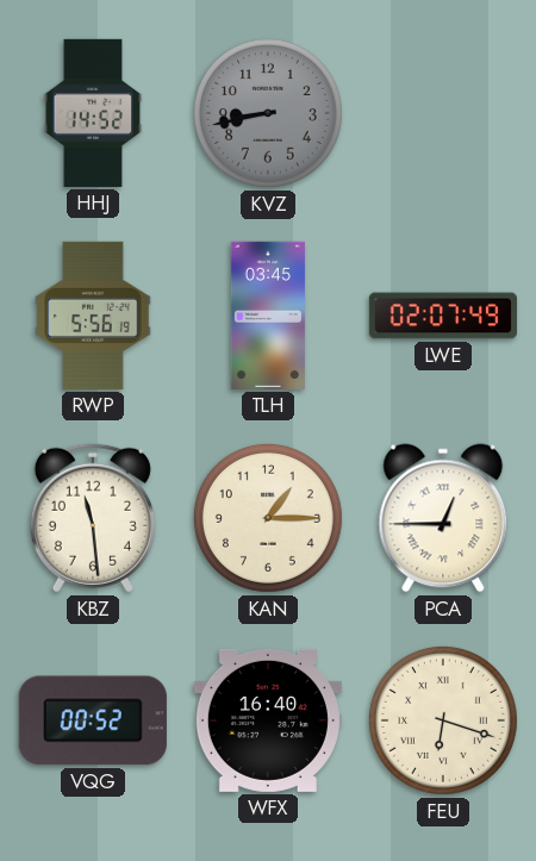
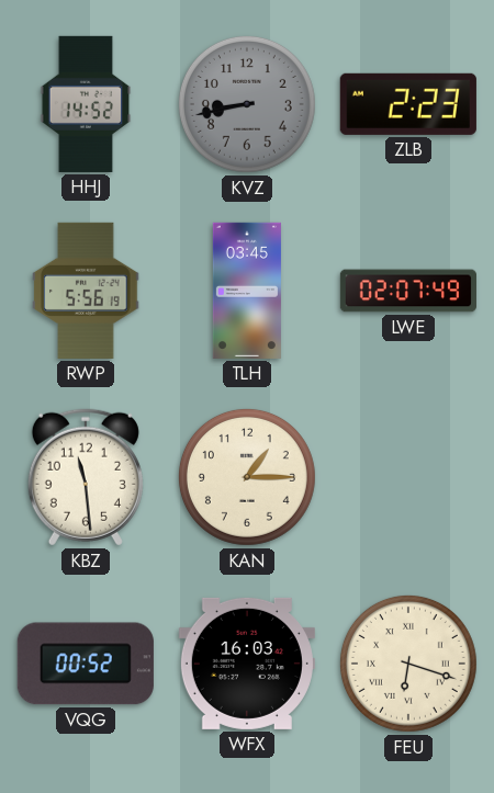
ZLB: none -> 2:23
PCA: 12:45 -> none
WFX: 16:40 -> 16:03
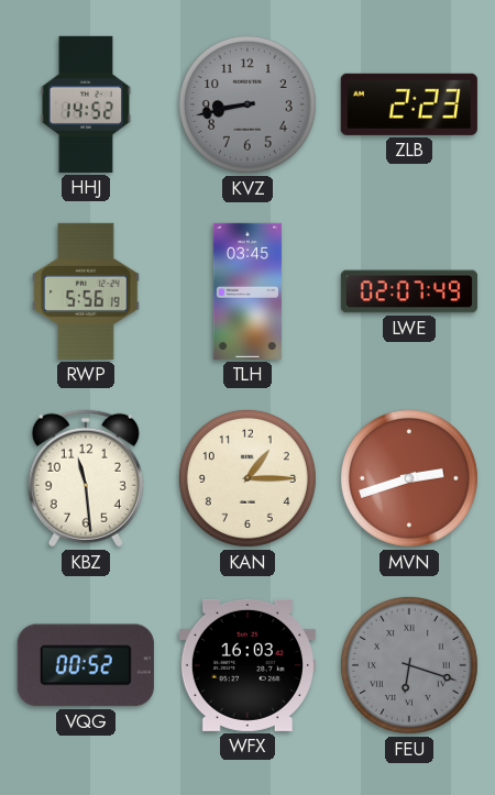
MVN: none -> 2:42
FEU dial: cream -> grey
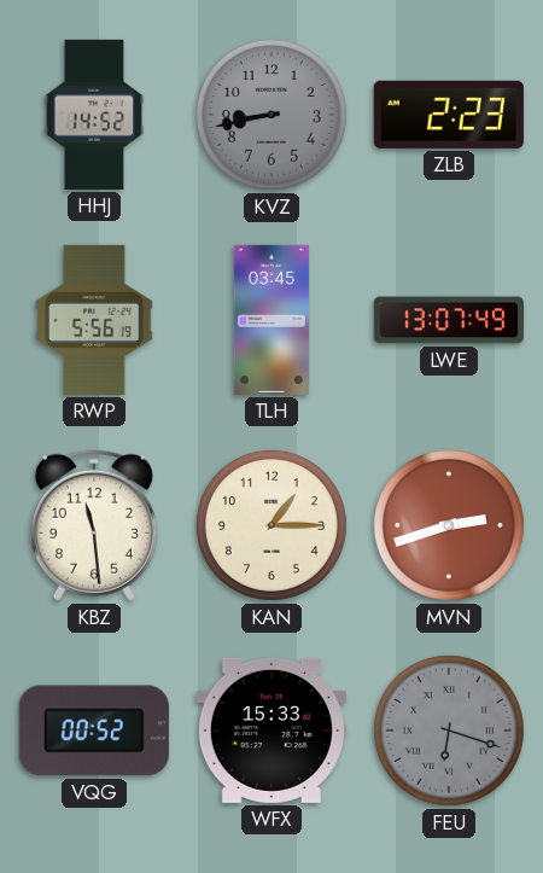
LWE: 02:07 -> 13:07
WFX: 16:03 -> 15:33
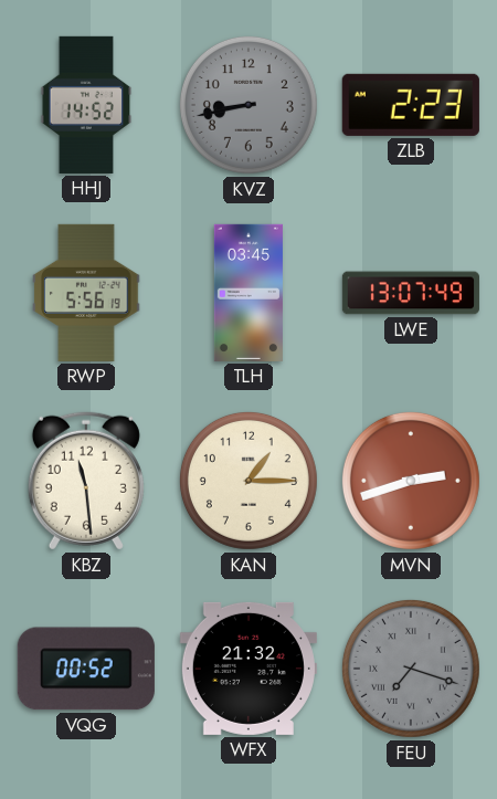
WFX: 15:33 -> 21:32
FEU: 6:18 -> 7:18
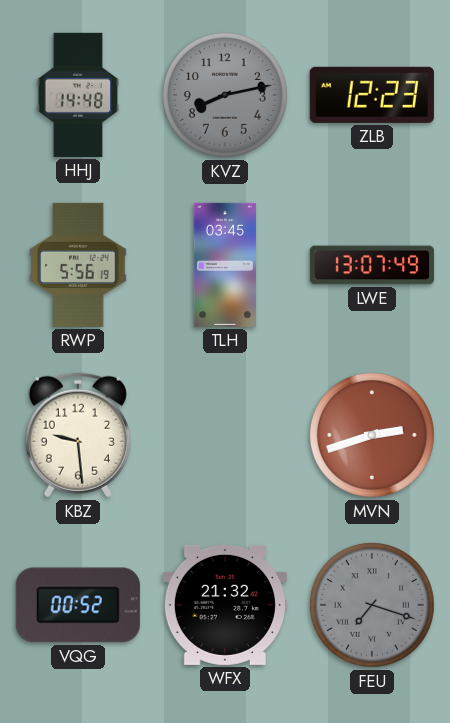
HHJ: 14:52 -> 14:48
KVZ: 8:43 -> 8:13
ZLB: 2:23 -> 12:23
KBZ: 11:29 -> 9:29
KAN: 1:15 -> none
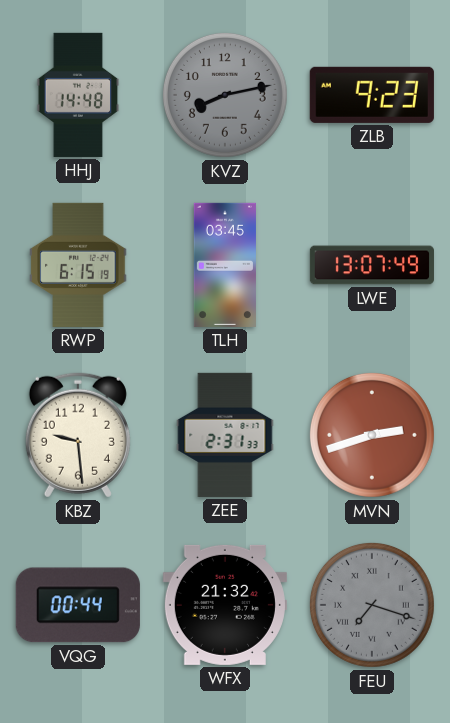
ZLB: 12:23 -> 9:23
RWP: 5:56 -> 6:15
ZEE: none -> 2:31
VQG: 00:52 -> 00:44
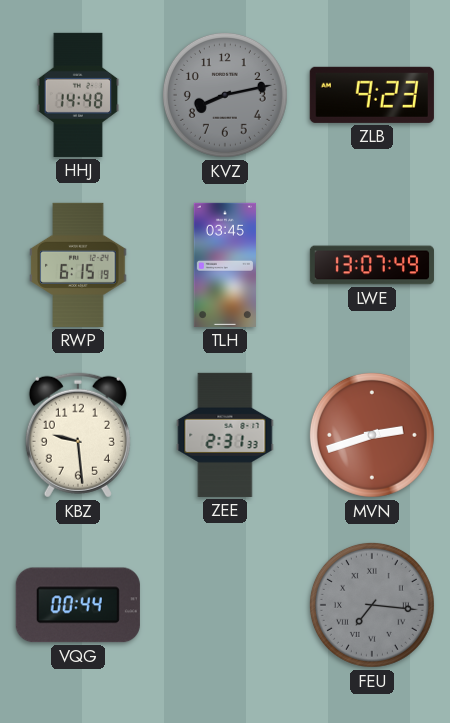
WFX: 21:32 -> none
FEU: 7:18 -> 7:16
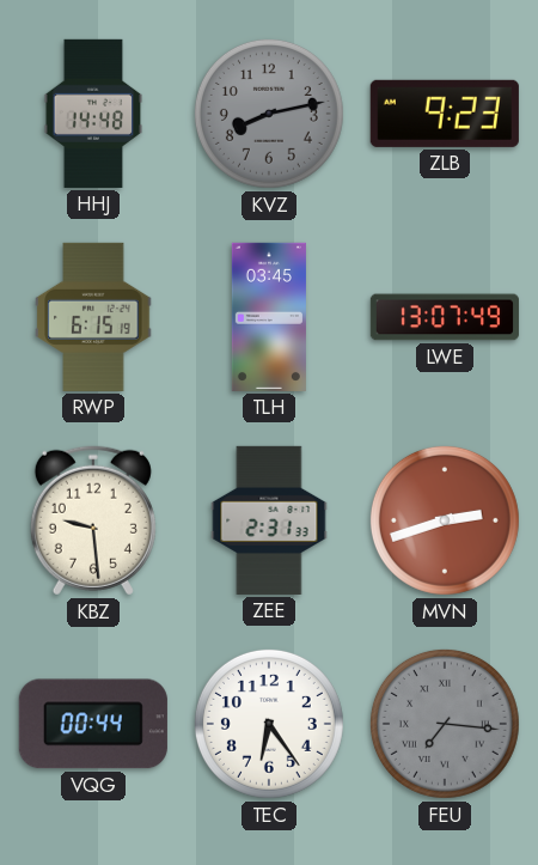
TEC: none -> 6:24
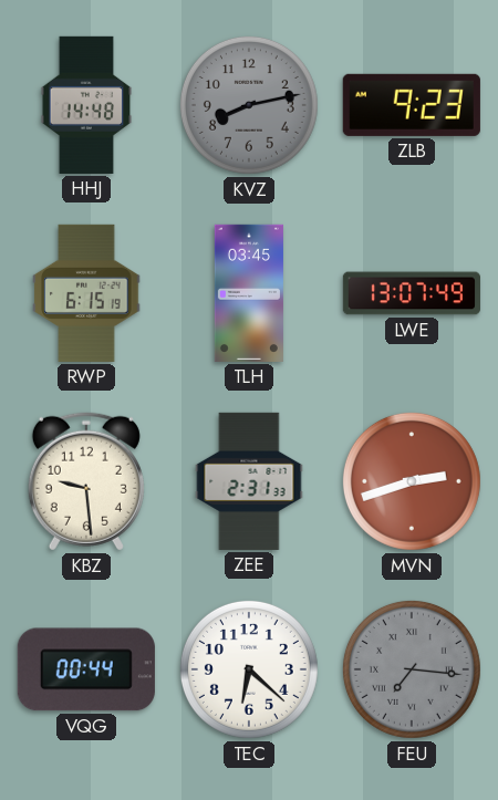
TEC: 6:24 -> 6:22
